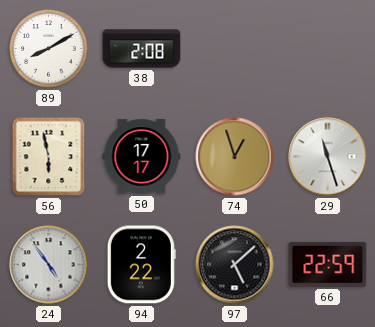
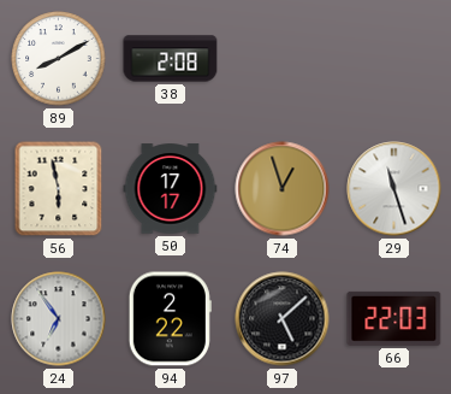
24: 4:54 -> 6:54
66: 22:59 -> 22:03
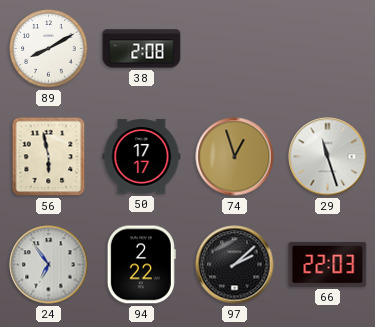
97: 5:08 -> 2:08
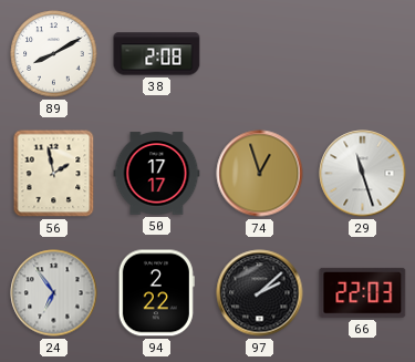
56: 5:58 -> 1:58
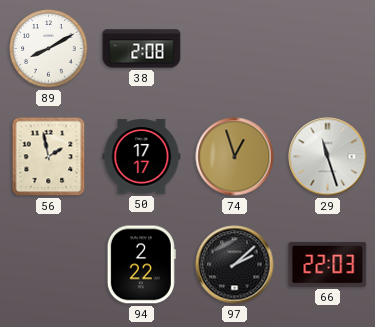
24: 6:54 -> none
